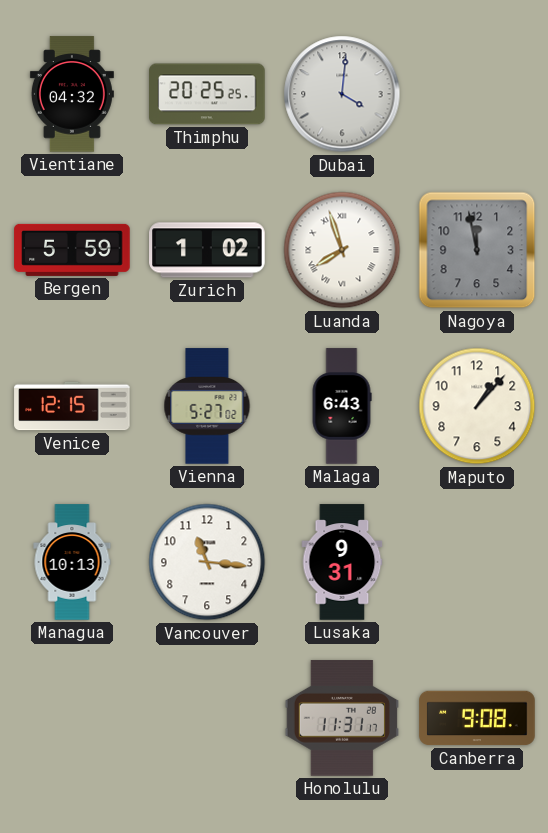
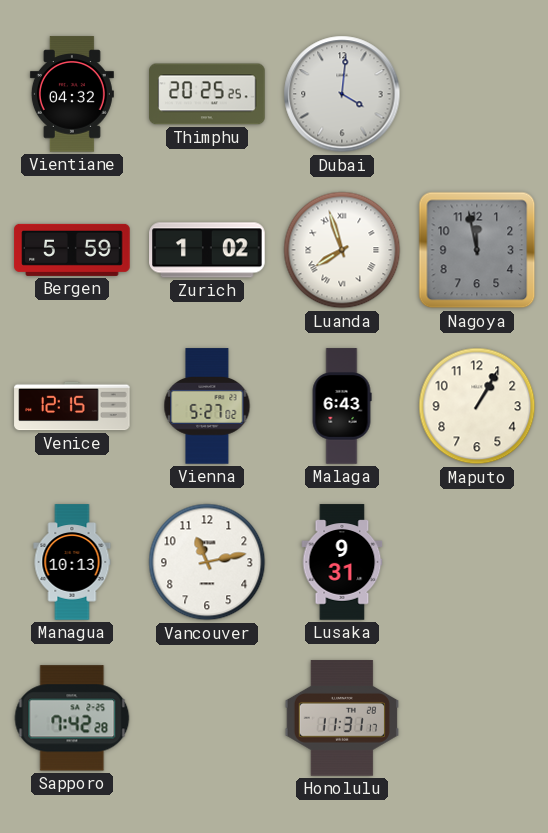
Maputo: 1:07 -> 1:05
Vancouver: 11:16 -> 11:13
Sapporo: none -> 7:42
Canberra: 9:08 -> none
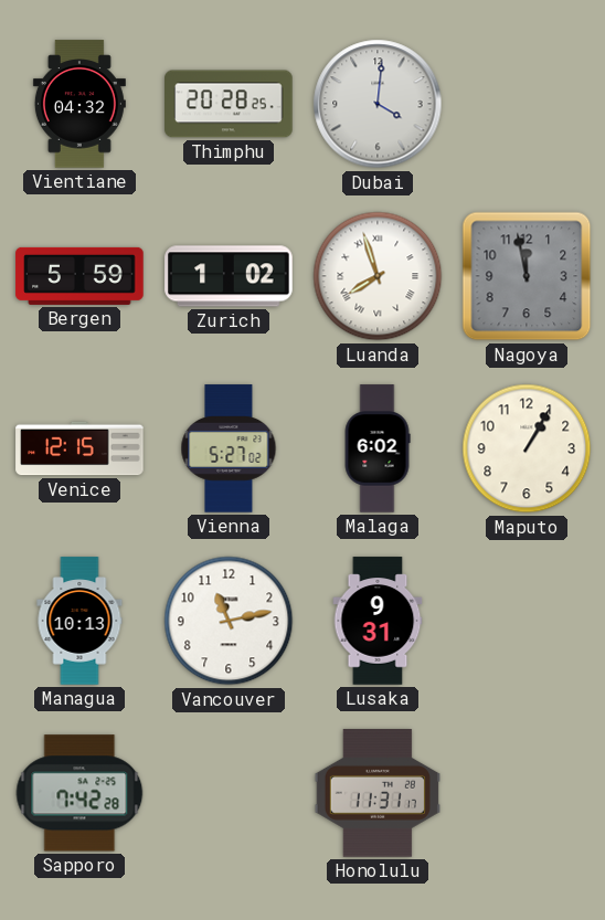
Thimphu: 20:25 -> 20:28
Malaga: 6:43 -> 6:02
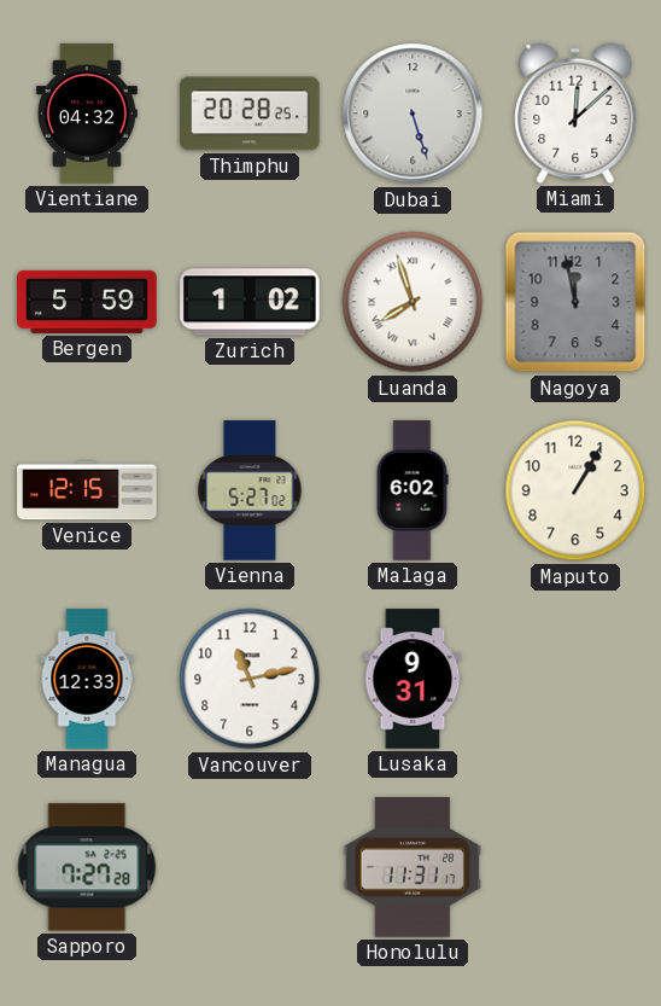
Dubai: 4:01 -> 5:27
Miami: none -> 12:08
Managua: 10:13 -> 12:33
Sapporo: 7:42 -> 7:27
